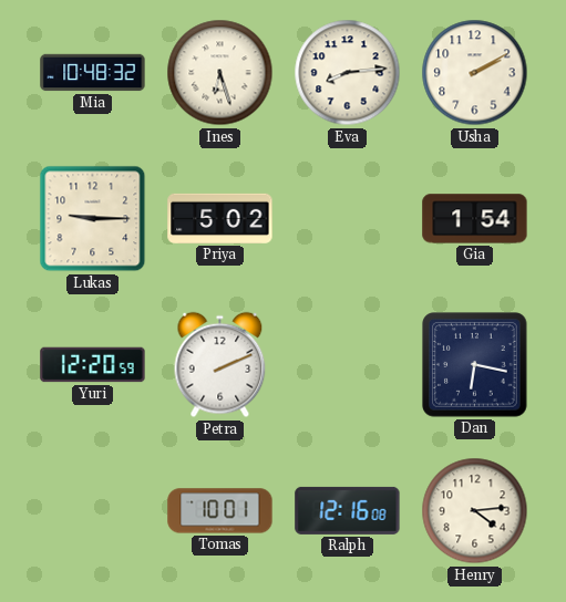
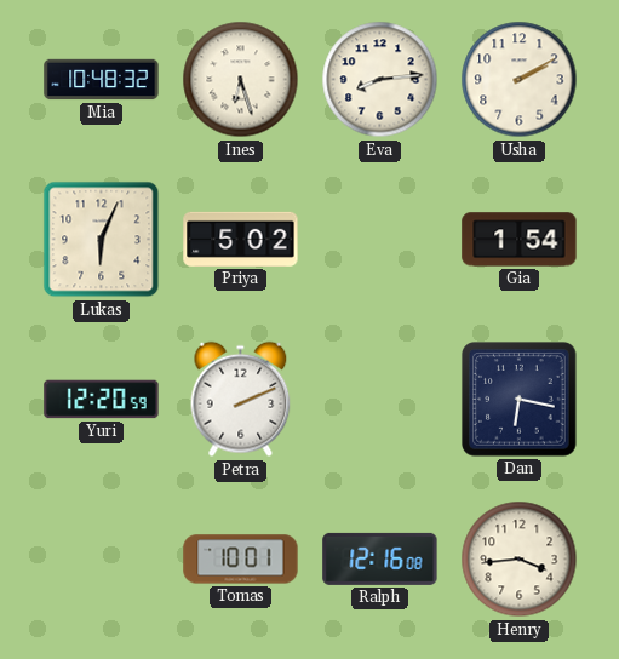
Lukas: 9:15 -> 6:04
Henry: 4:14 -> 3:44
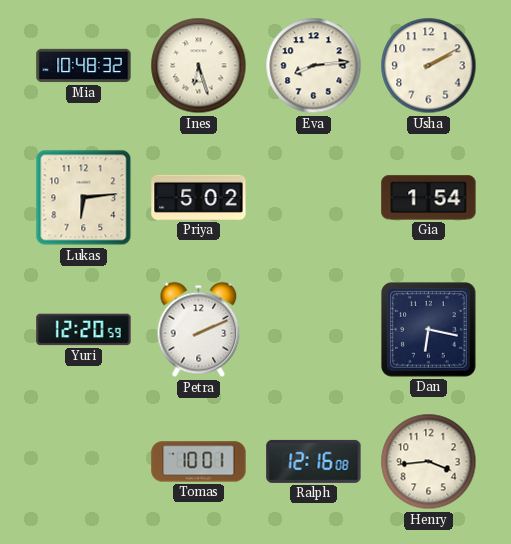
Lukas: 6:04 -> 6:14
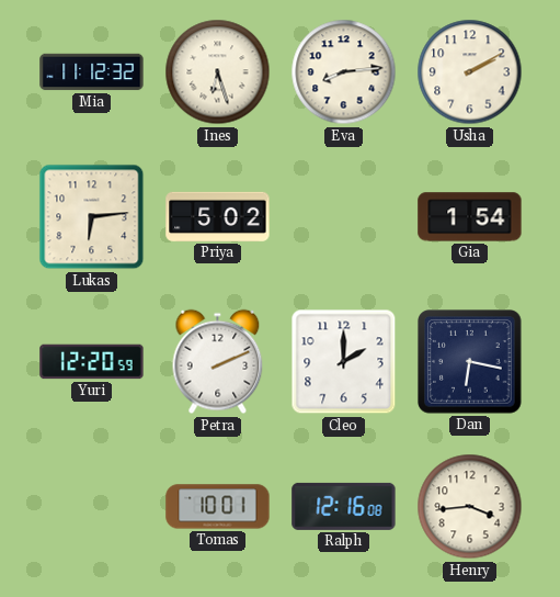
Mia: 10:48 -> 11:12
Cleo: none -> 2:00
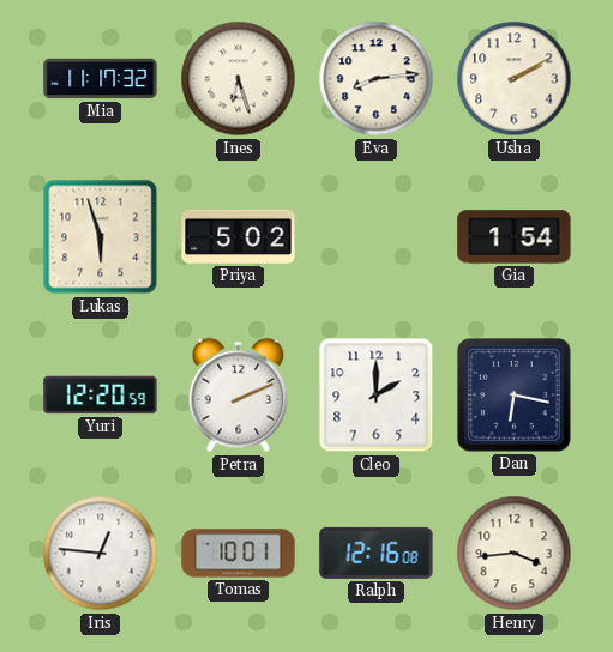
Mia: 11:12 -> 11:17
Lukas: 6:14 -> 5:57
Iris: none -> 12:46
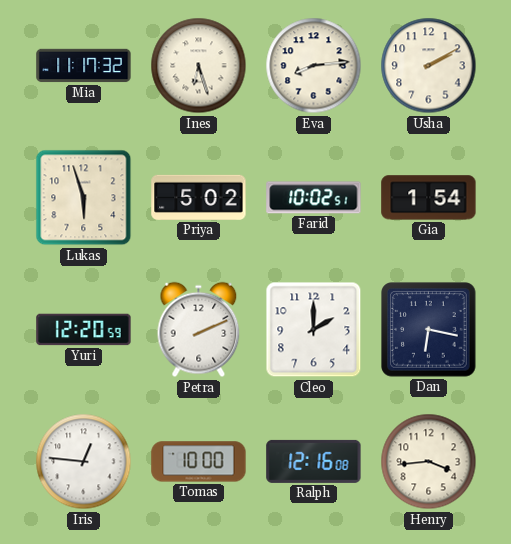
Farid: none -> 10:02
Tomas: 10:01 -> 10:00
